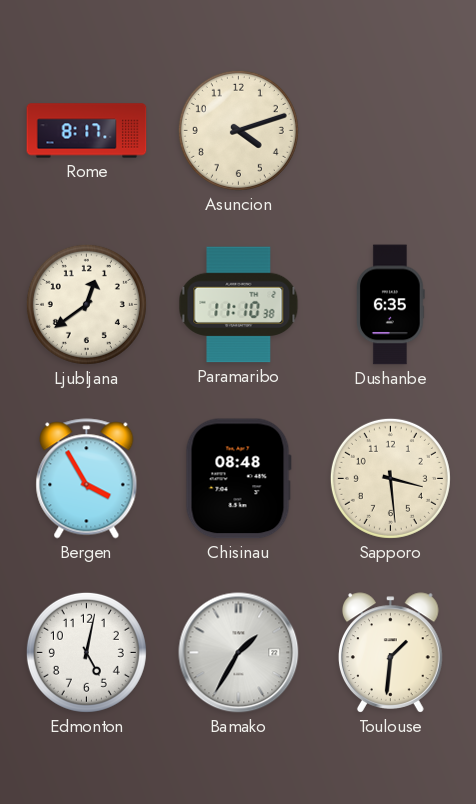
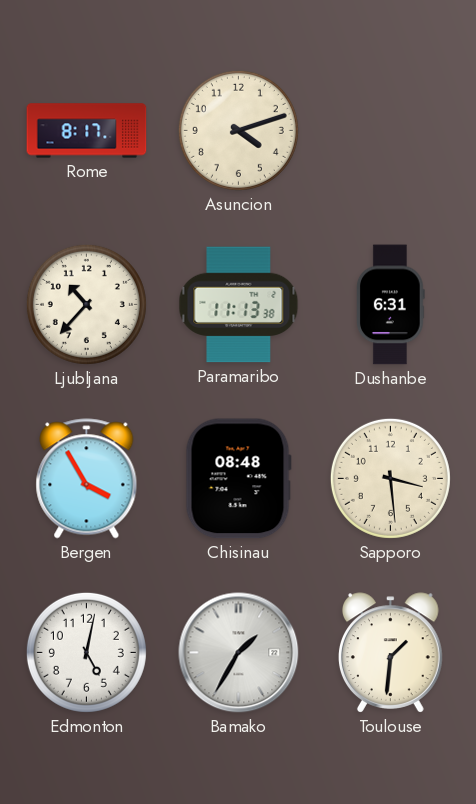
Ljubljana: 12:39 -> 10:37
Paramaribo: 11:10 -> 11:13
Dushanbe: 6:35 -> 6:31
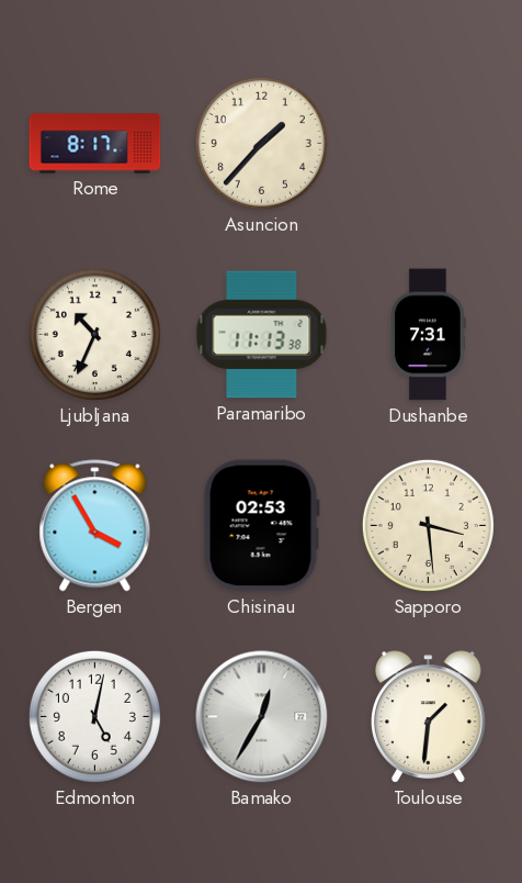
Asuncion: 4:12 -> 1:37
Ljubljana: 10:37 -> 10:34
Dushanbe: 6:31 -> 7:31
Chisinau: 08:48 -> 02:53
Bamako: 1:35 -> 12:35
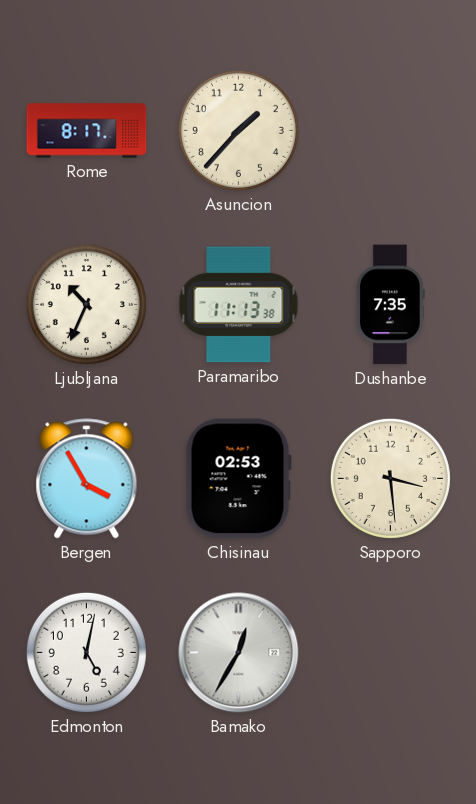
Dushanbe: 7:31 -> 7:35
Toulouse: 1:31 -> none
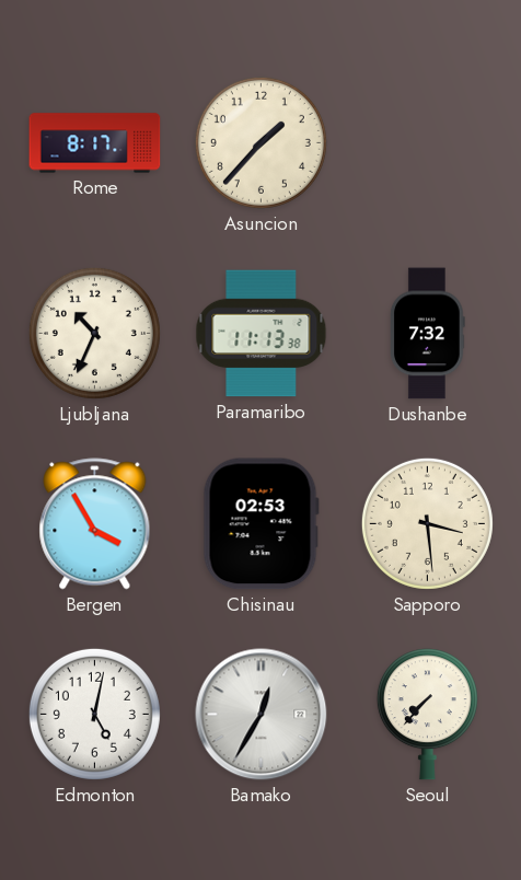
Dushanbe: 7:35 -> 7:32
Seoul: none -> 7:37
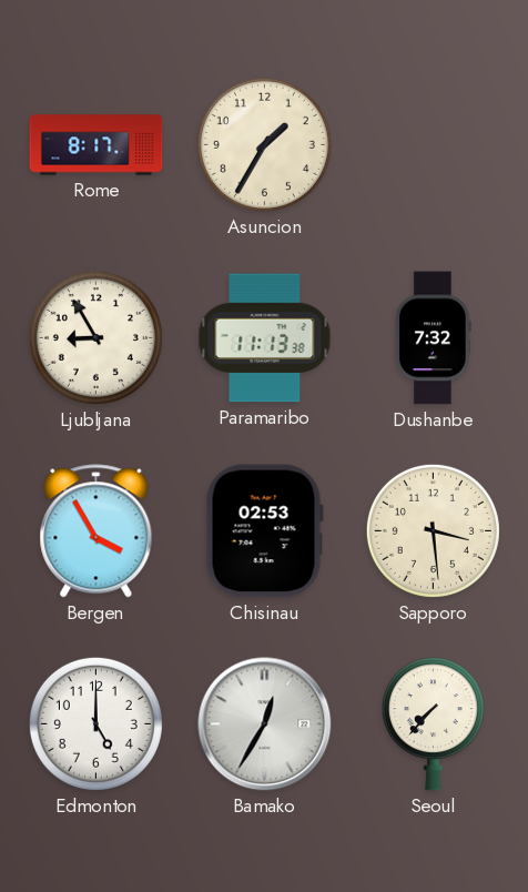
Asuncion: 1:37 -> 1:35
Ljubljana: 10:34 -> 8:55
Edmonton: 5:02 -> 5:00
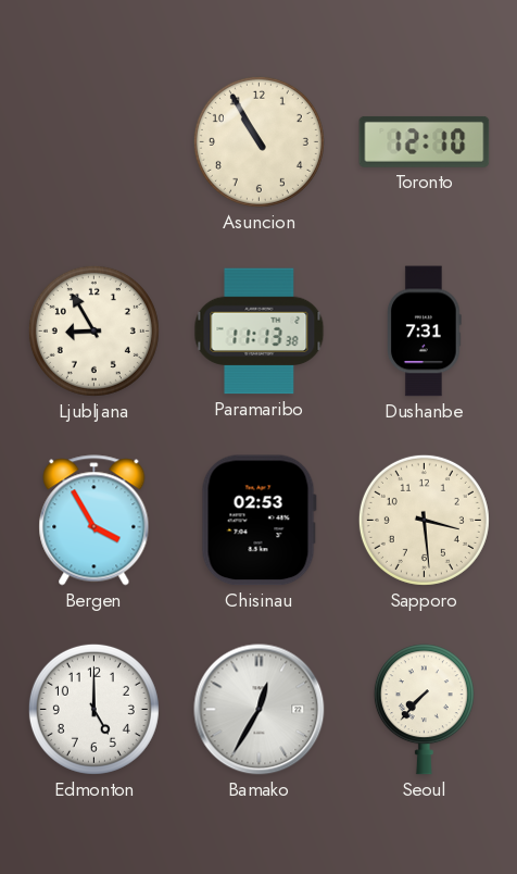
Rome: 8:17 -> none
Asuncion: 1:35 -> 10:55
Toronto: none -> 12:10
Dushanbe: 7:32 -> 7:31
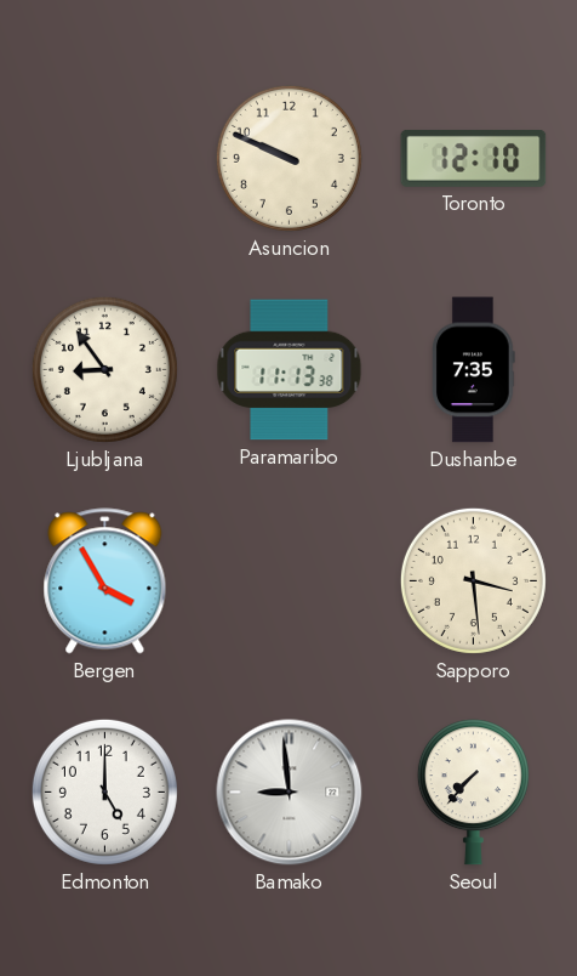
Asuncion: 10:55 -> 9:49
Ljubljana: 8:55 -> 8:54
Dushanbe: 7:31 -> 7:35
Chisinau: 02:53 -> none
Bamako: 12:35 -> 8:59
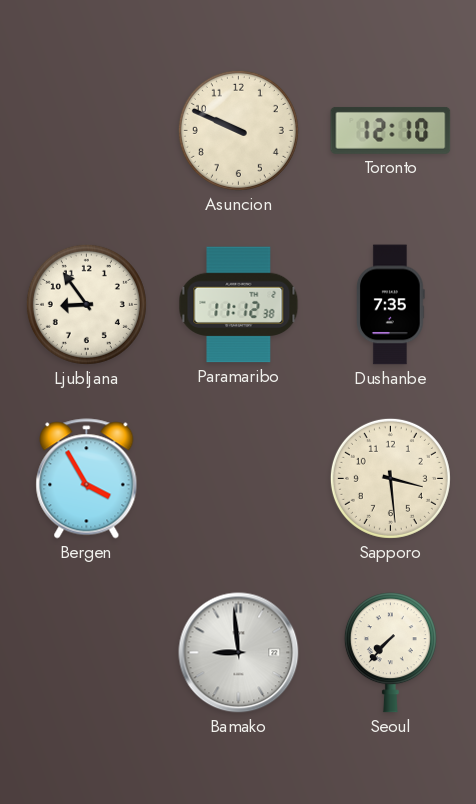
Paramaribo: 11:13 -> 11:12
Edmonton: 5:00 -> none
